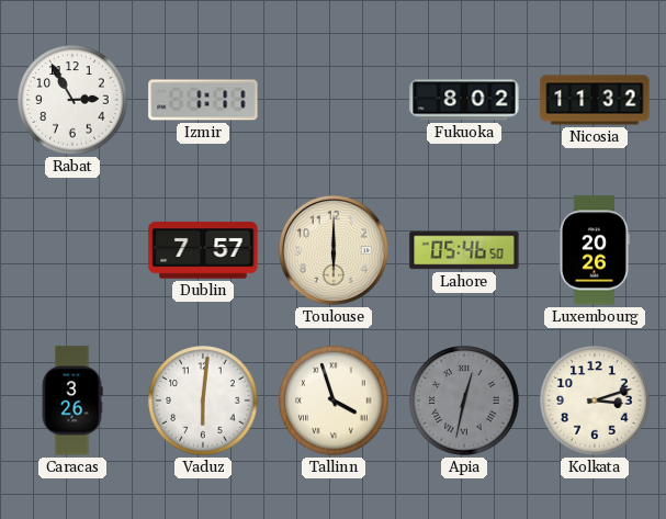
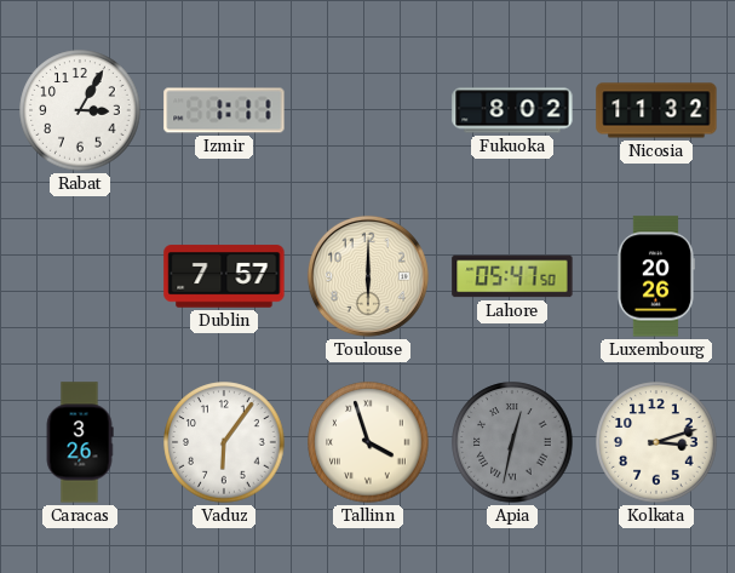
Rabat: 2:55 -> 3:05
Lahore: 05:46 -> 05:47
Vaduz: 6:01 -> 6:06
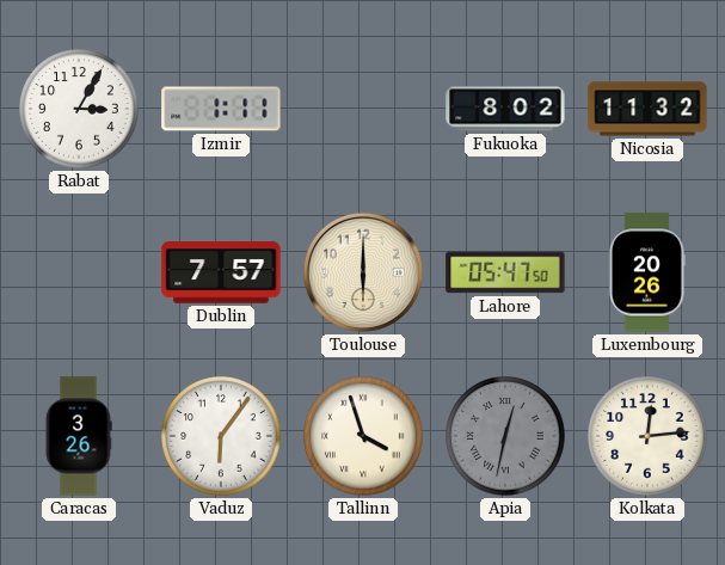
Kolkata: 3:12 -> 12:14
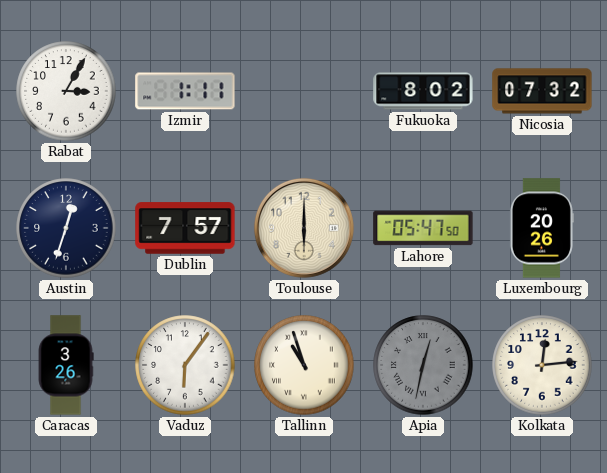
Nicosia: 11:32 -> 07:32
Austin: none -> 12:33
Tallinn: 3:57 -> 10:57
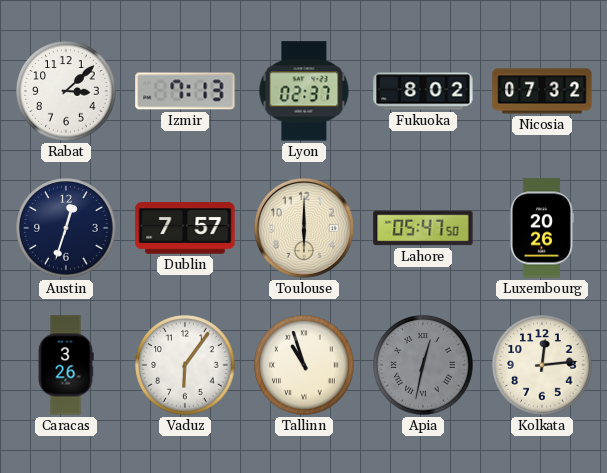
Rabat: 3:05 -> 3:08
Izmir: 1:11 -> 7:13
Lyon: none -> 02:37
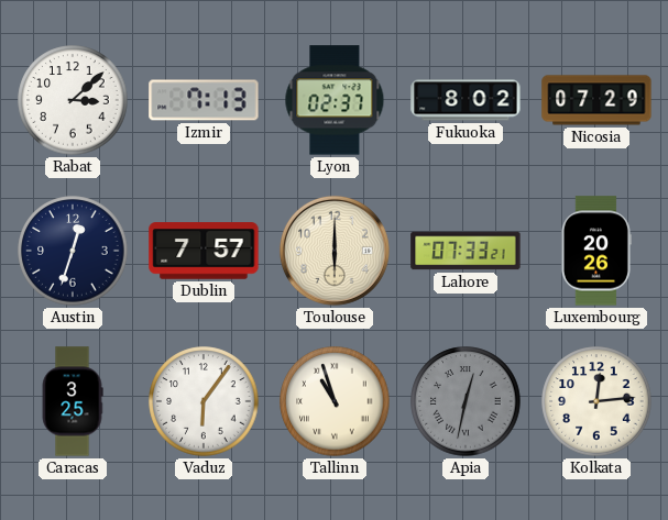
Nicosia: 07:32 -> 07:29
Lahore: 05:47 -> 07:33
Caracas: 3:26 -> 3:25
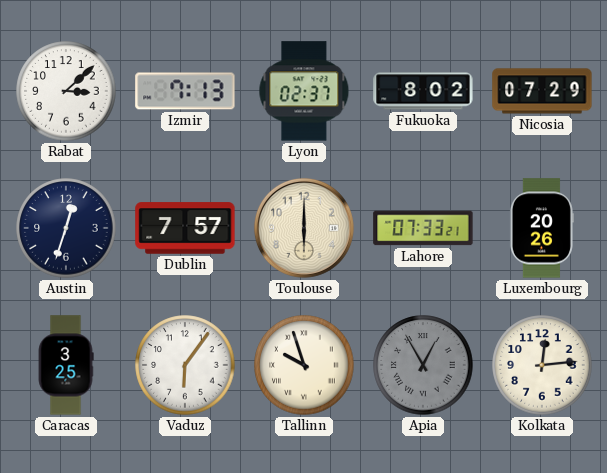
Tallinn: 10:57 -> 9:57
Apia: 12:32 -> 12:55
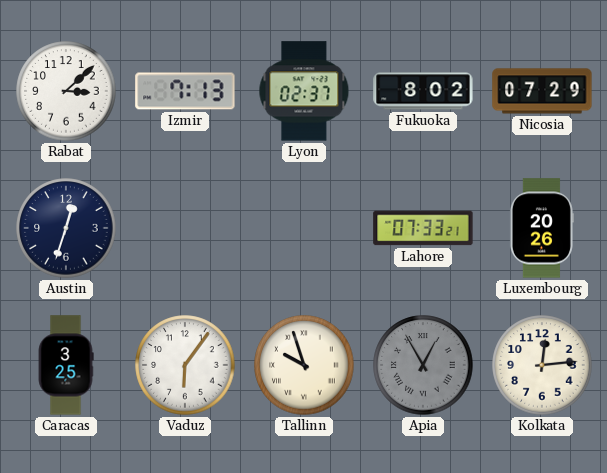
Dublin: 7:57 -> none
Toulouse: 6:00 -> none
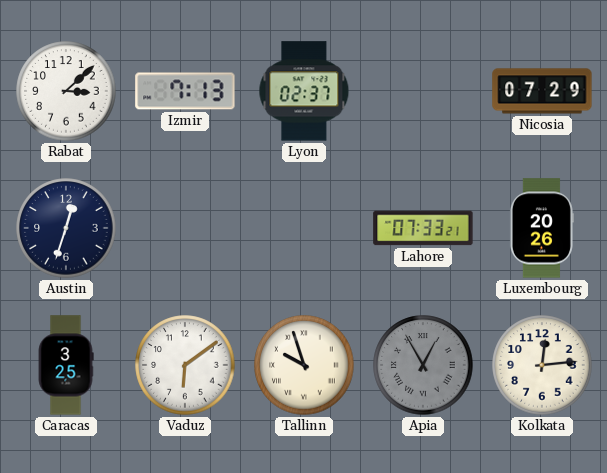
Fukuoka: 8:02 -> none
Vaduz: 6:06 -> 6:09
